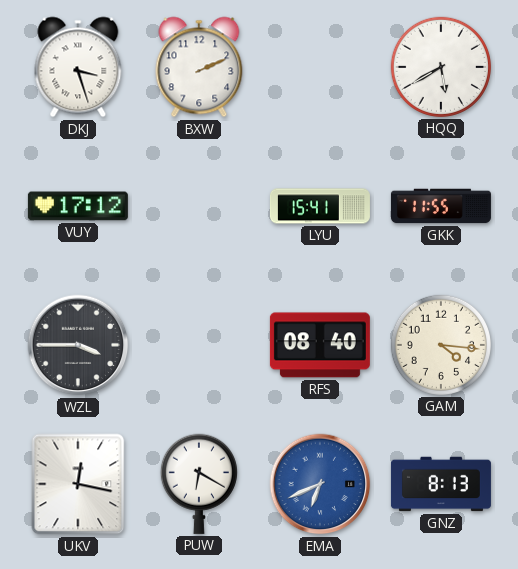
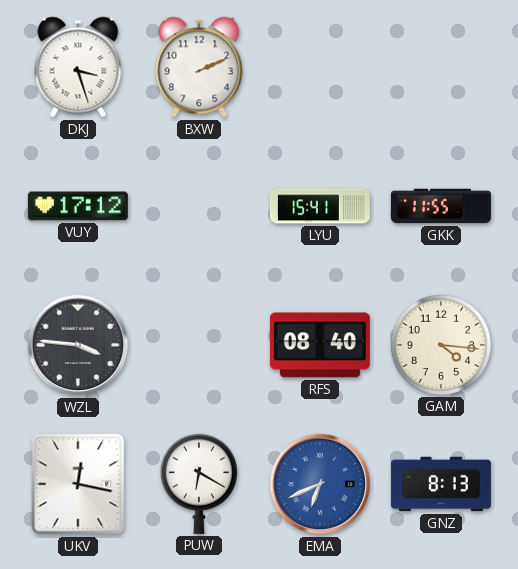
HQQ: 5:40 -> none
WZL: 3:45 -> 3:46
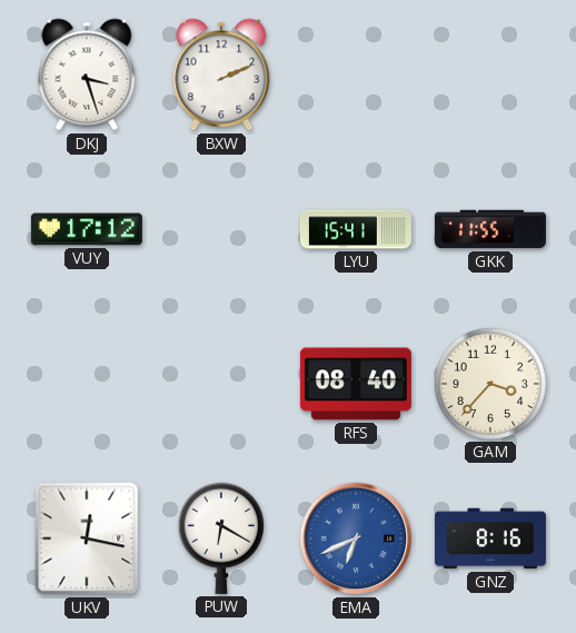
WZL: 3:46 -> none
GAM: 4:16 -> 3:37
GNZ: 8:13 -> 8:16
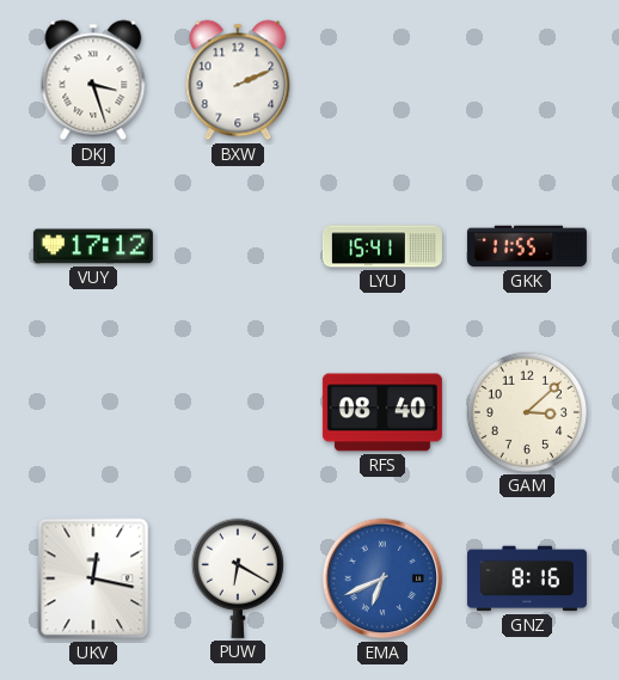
GAM: 3:37 -> 3:08
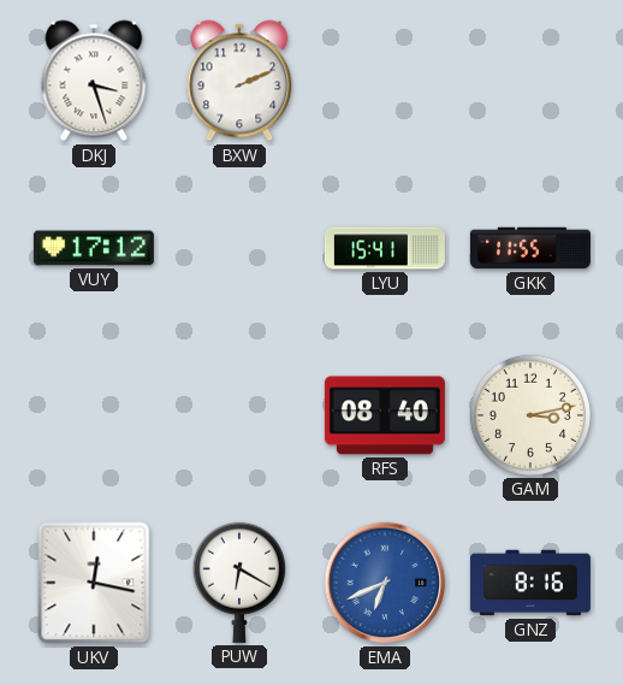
GAM: 3:08 -> 3:13
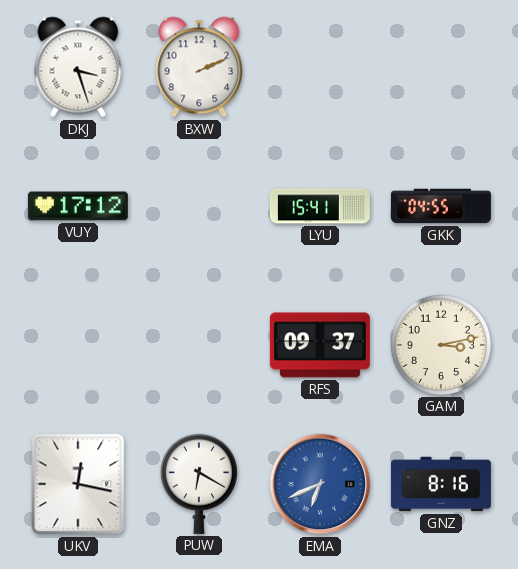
GKK: 11:55 -> 04:55
RFS: 08:40 -> 09:37
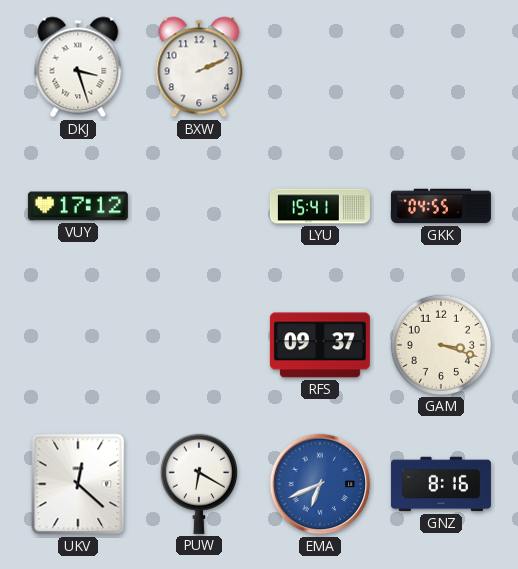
GAM: 3:13 -> 3:18
UKV: 12:17 -> 12:22
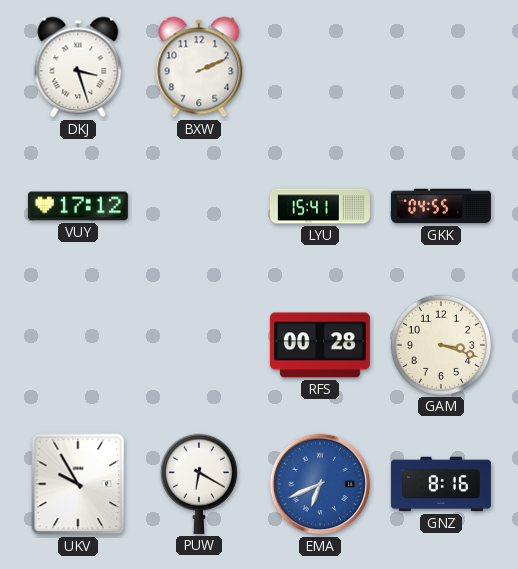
RFS: 09:37 -> 00:28
UKV: 12:22 -> 9:55
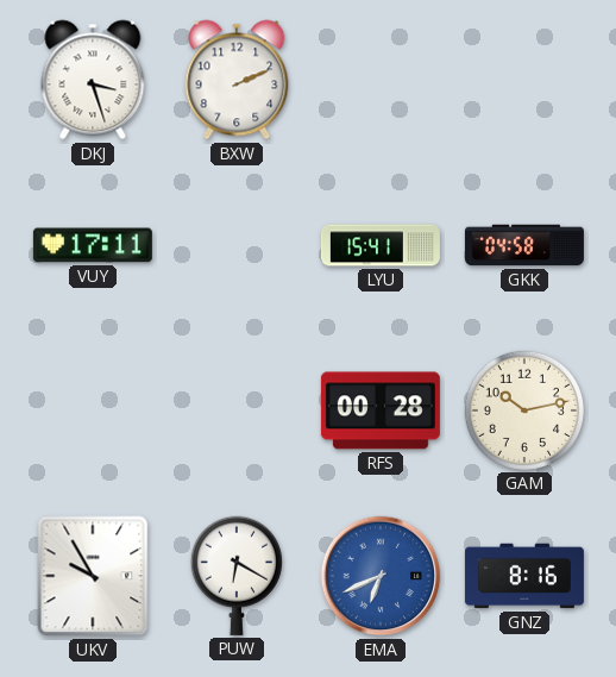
VUY: 17:12 -> 17:11
GKK: 04:55 -> 04:58
GAM: 3:18 -> 10:13
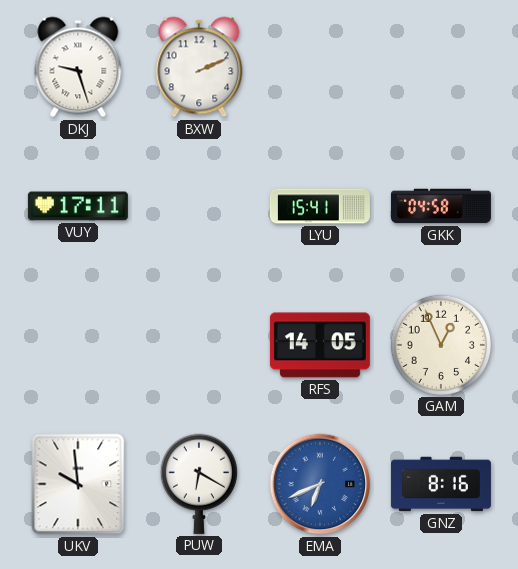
DKJ: 3:27 -> 9:27
RFS: 00:28 -> 14:05
GAM: 10:13 -> 12:56
UKV: 9:55 -> 9:59
